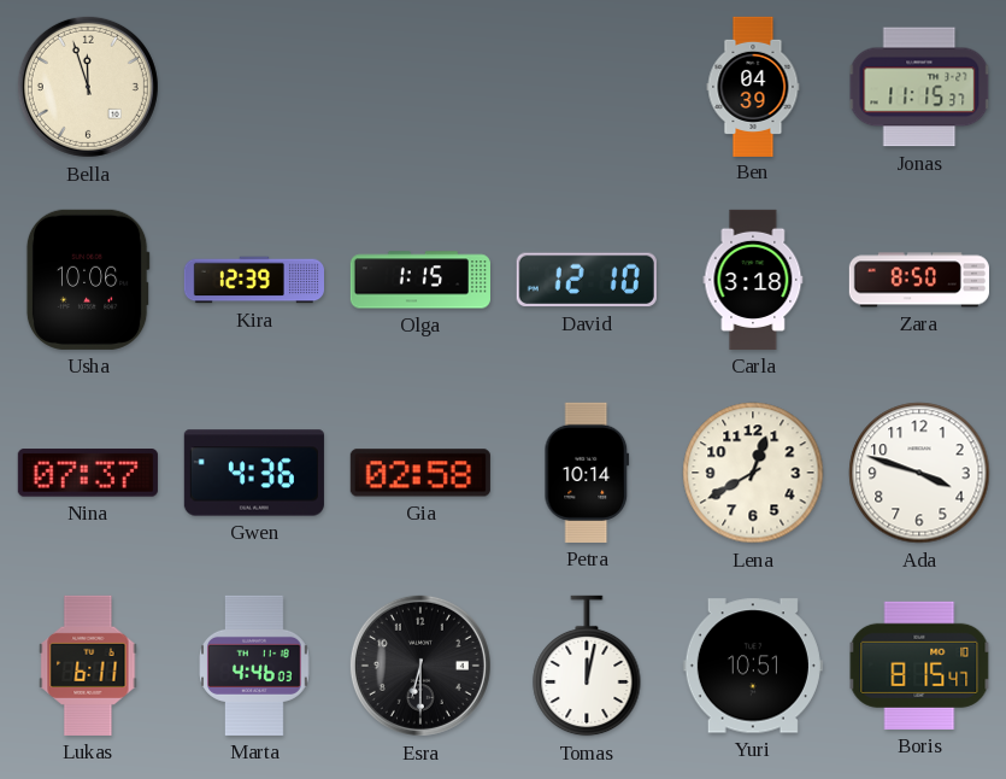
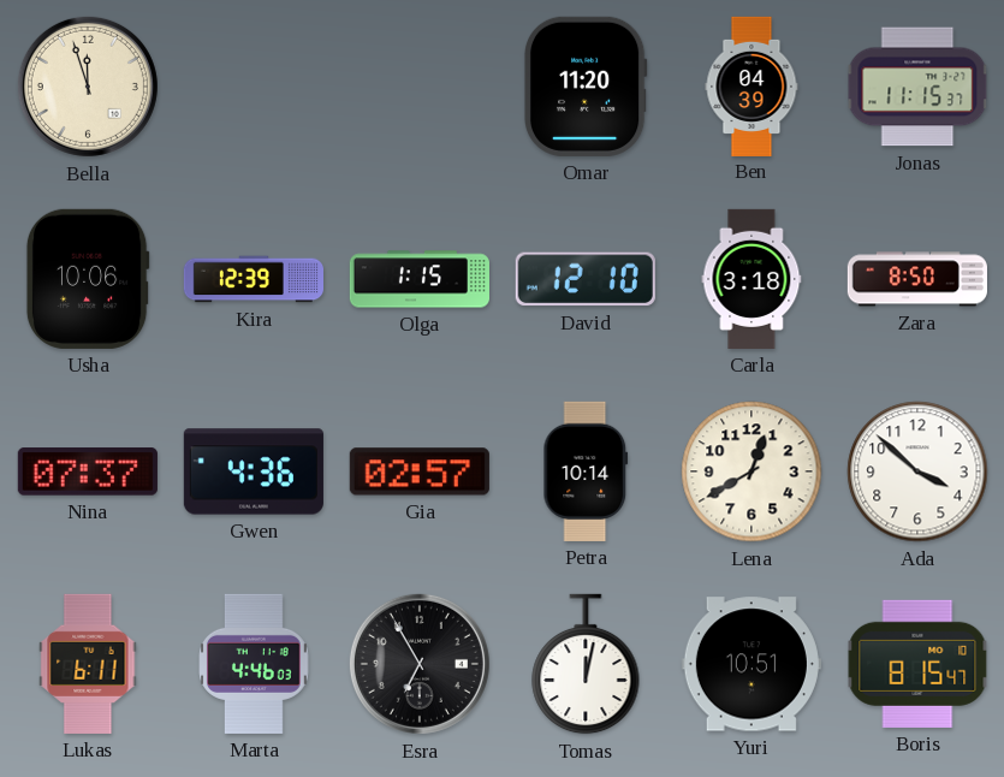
Omar: none -> 11:20
Gia: 02:58 -> 02:57
Ada: 3:48 -> 3:52
Esra: 6:30 -> 6:55
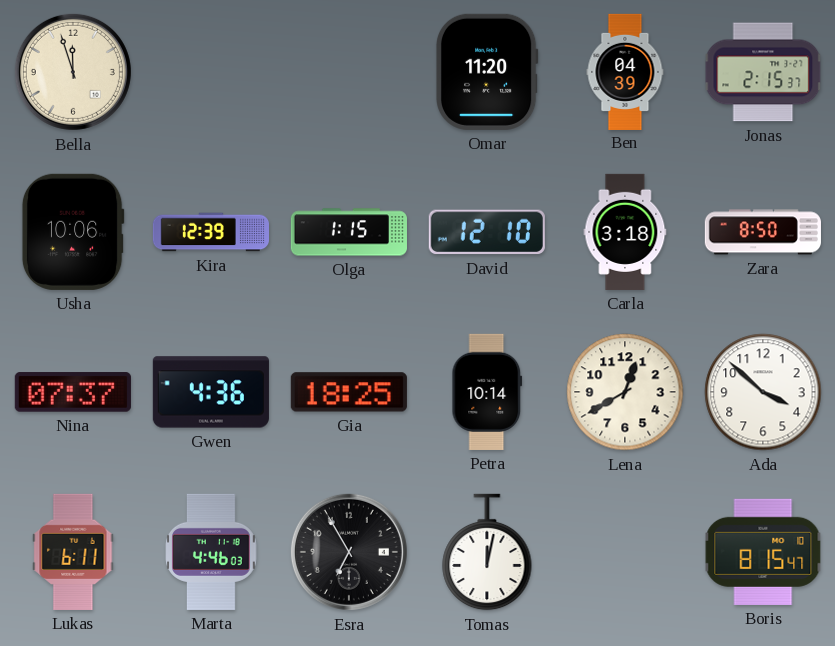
Jonas: 11:15 -> 2:15
Gia: 02:57 -> 18:25
Yuri: 10:51 -> none
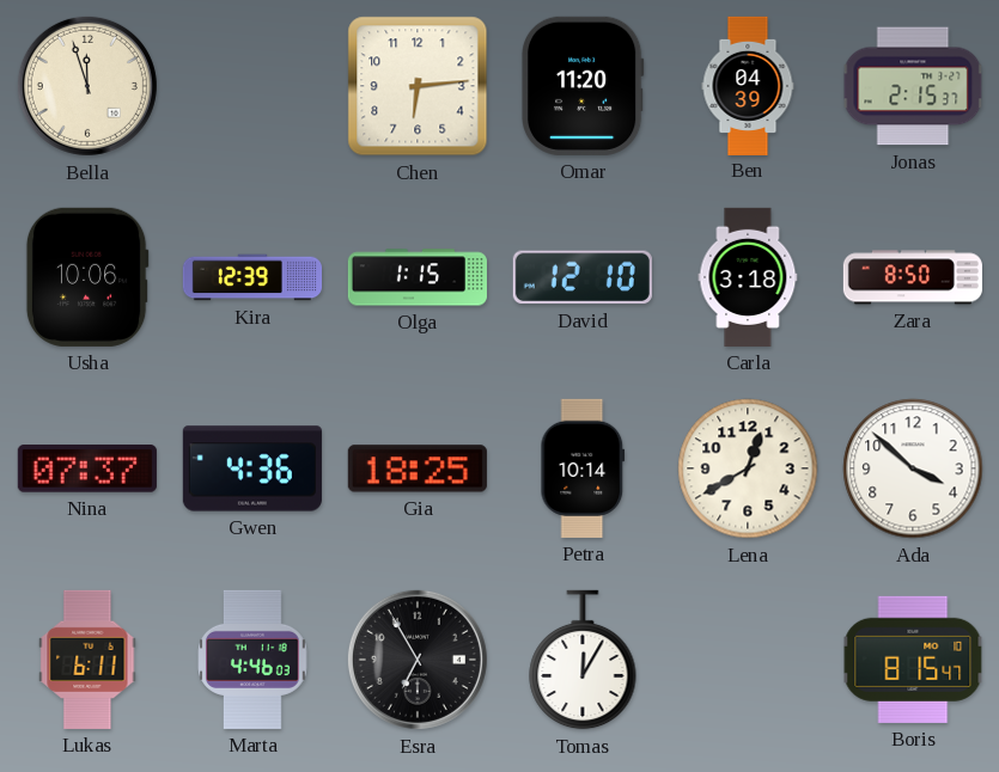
Chen: none -> 6:14
Tomas: 12:02 -> 12:05
